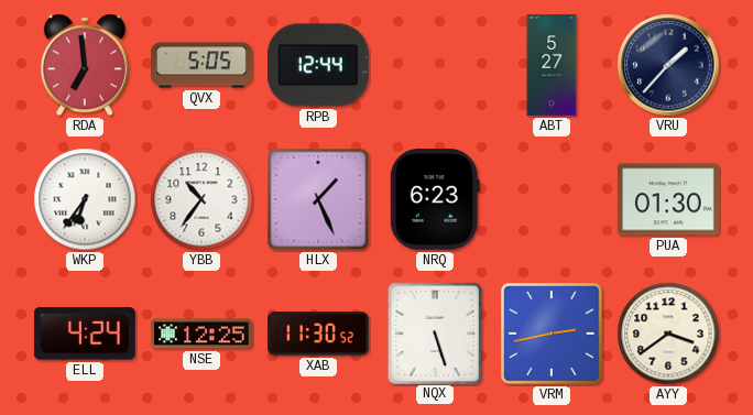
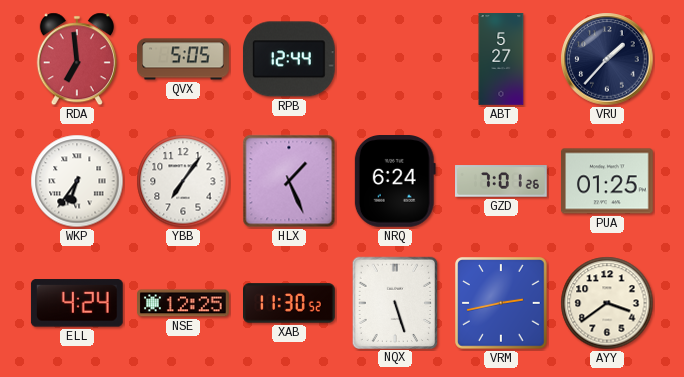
YBB: 10:36 -> 7:06
NRQ: 6:23 -> 6:24
GZD: none -> 7:01
PUA: 01:30 -> 01:25
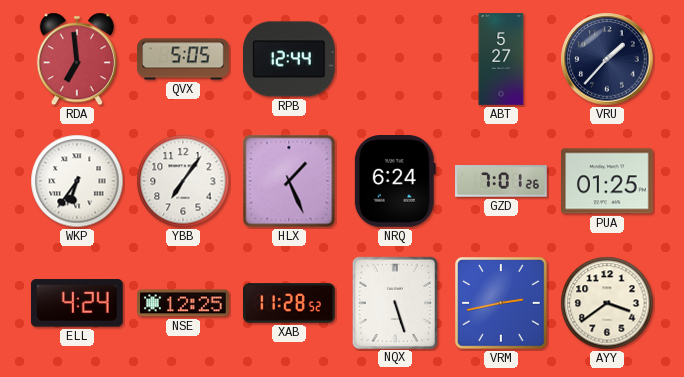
XAB: 11:30 -> 11:28
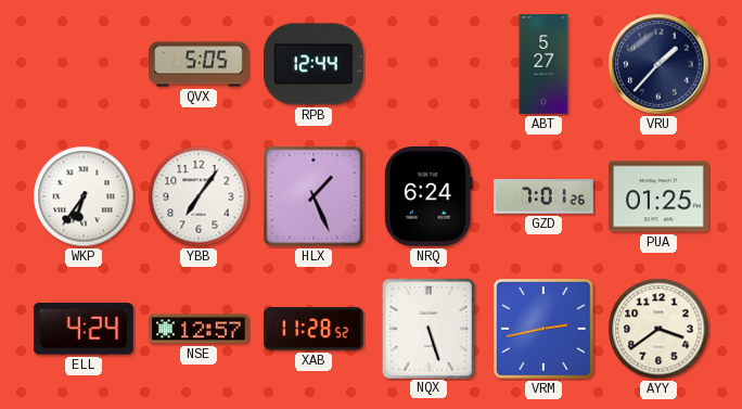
RDA: 6:59 -> none
NSE: 12:25 -> 12:57
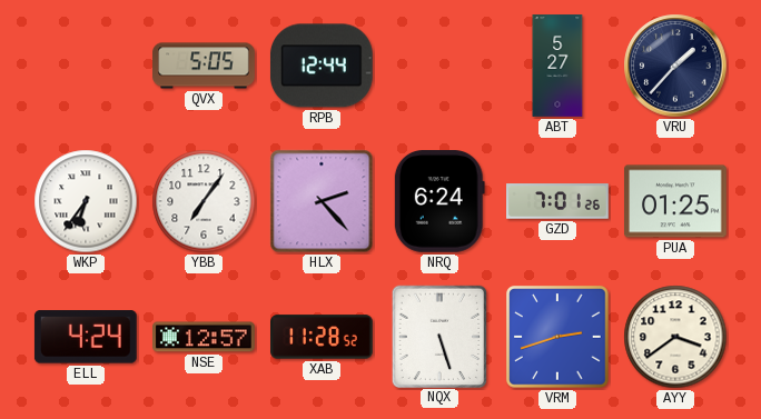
HLX: 1:26 -> 2:23
VRM: 2:43 -> 2:42
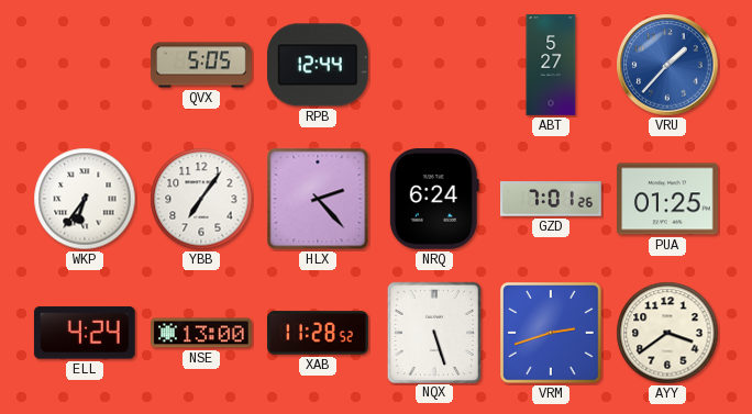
VRU dial: navy -> blue
NSE: 12:57 -> 13:00
